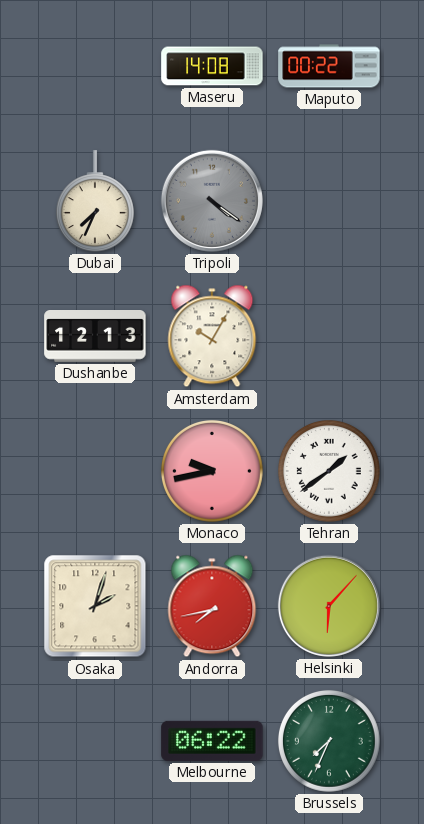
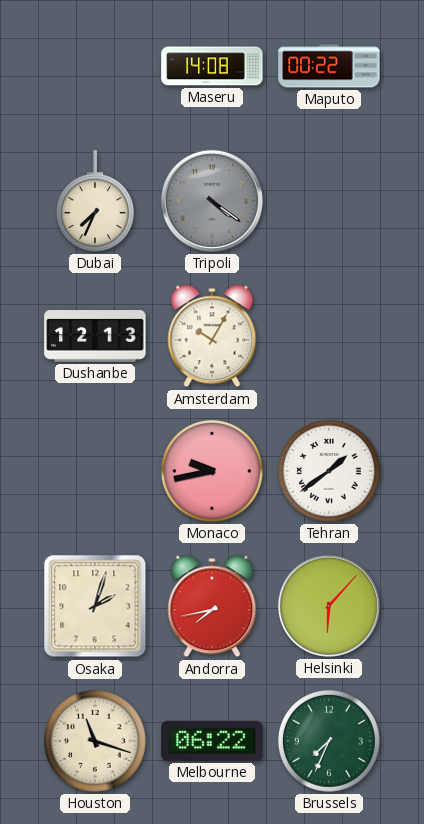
Houston: none -> 11:18
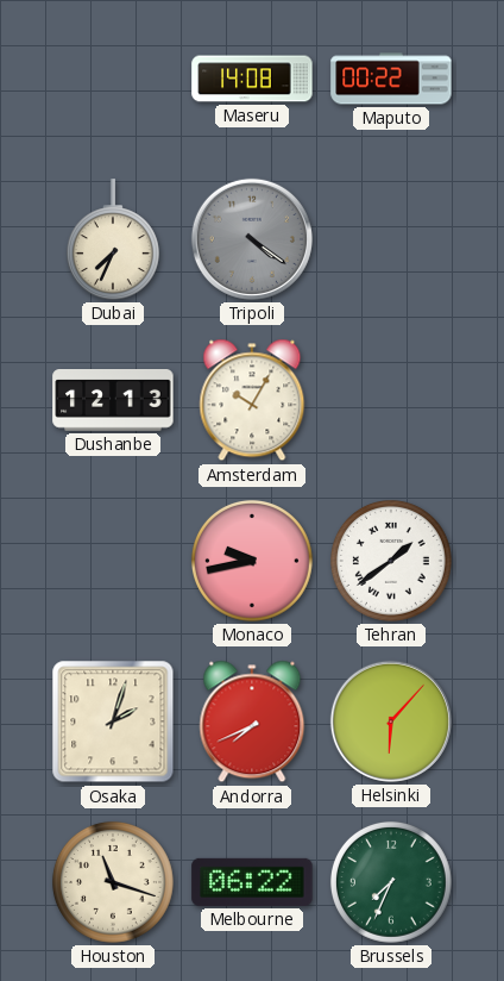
Andorra: 7:43 -> 7:41
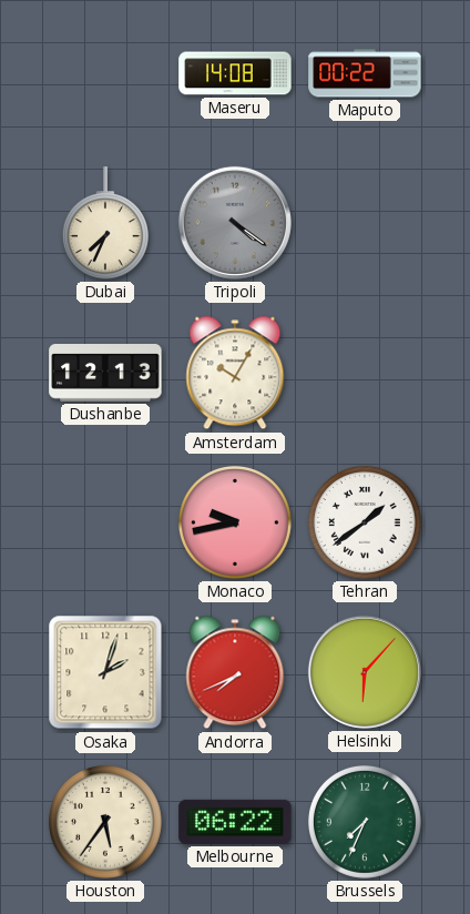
Houston: 11:18 -> 5:36
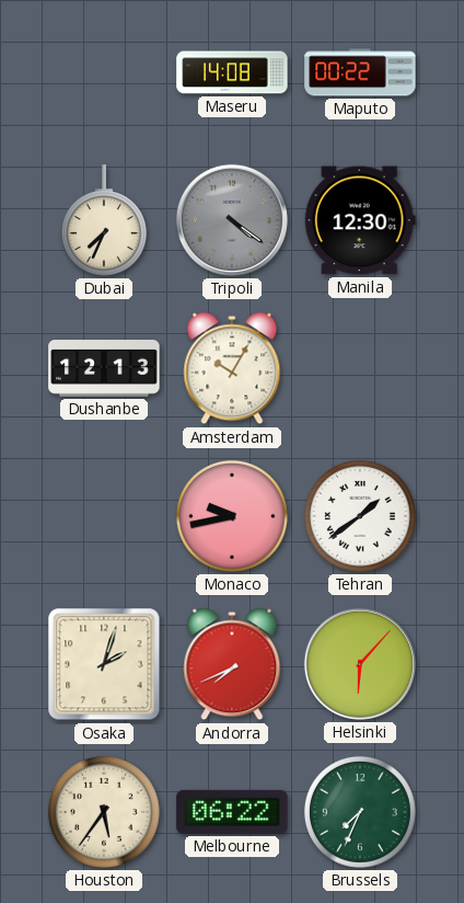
Manila: none -> 12:30
